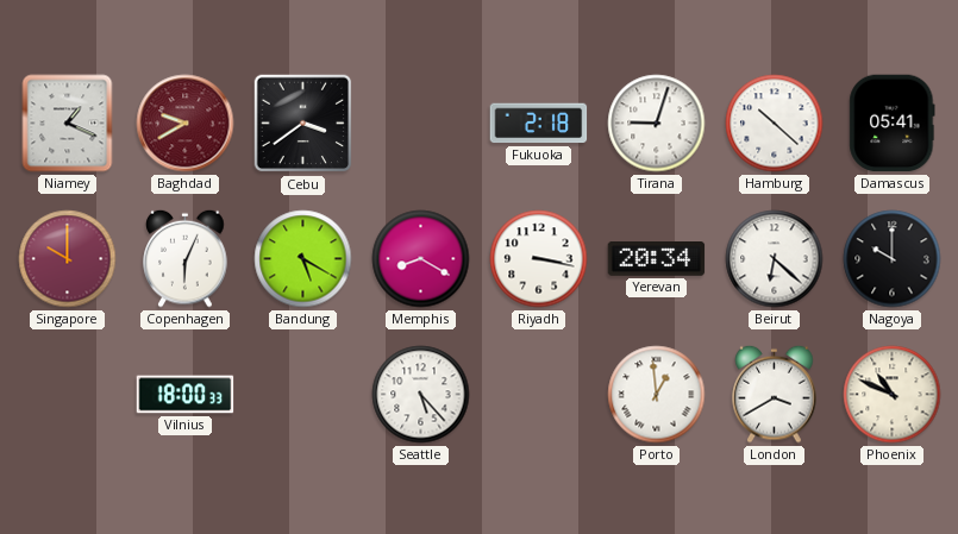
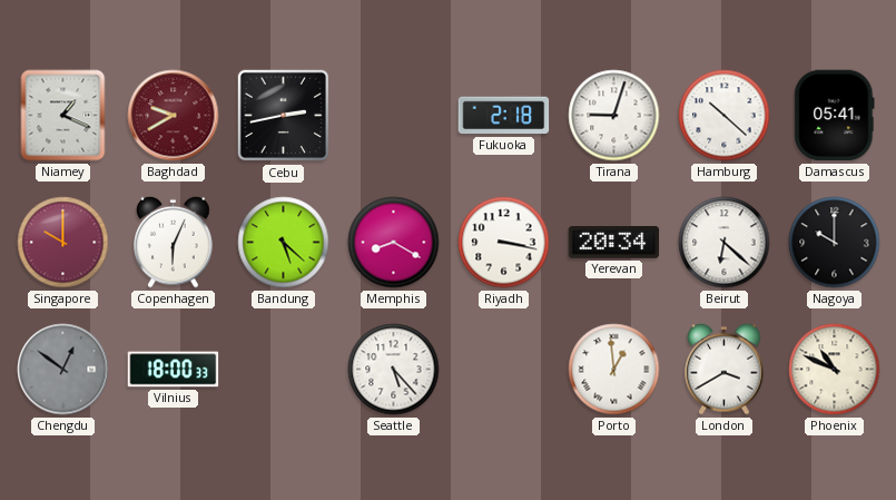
Cebu: 3:39 -> 2:43
Bandung: 5:20 -> 5:22
Chengdu: none -> 12:51
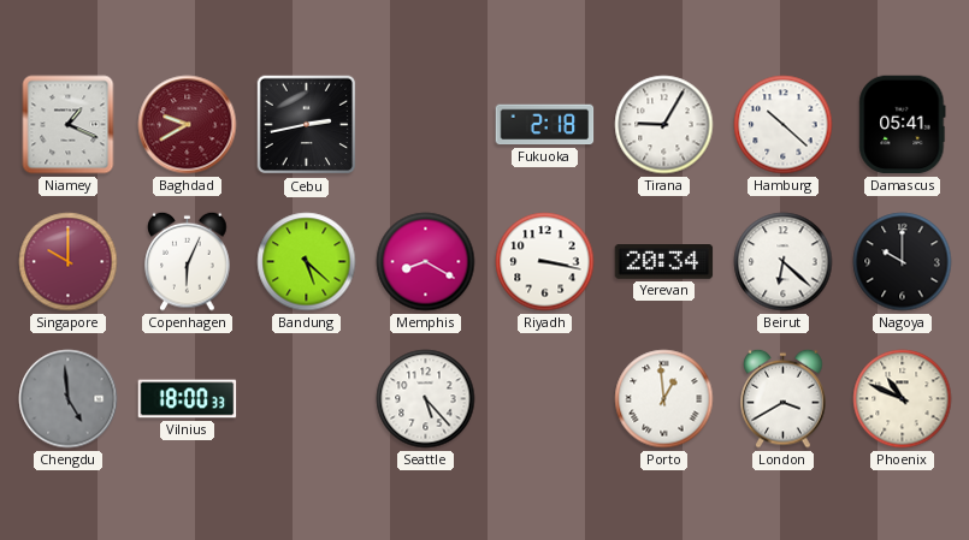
Tirana: 9:03 -> 9:05
Chengdu: 12:51 -> 4:59
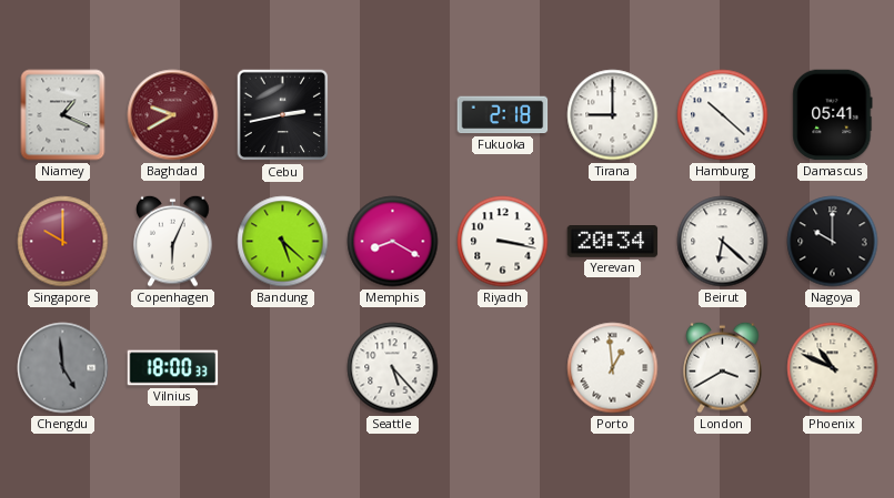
Tirana: 9:05 -> 9:00
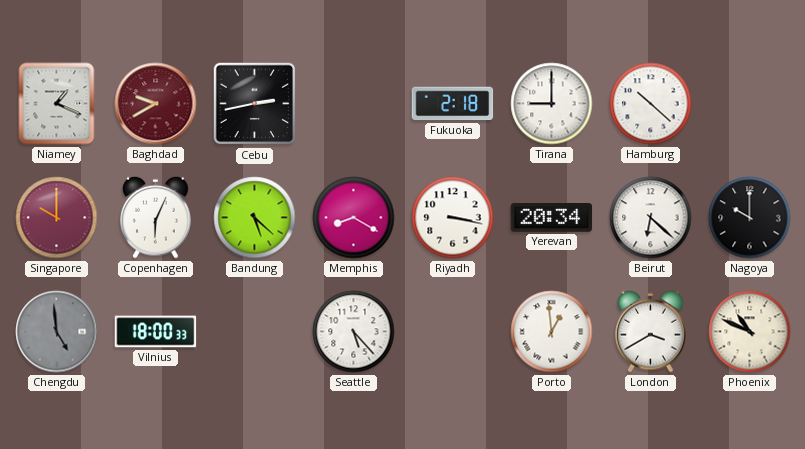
Damascus: 05:41 -> none
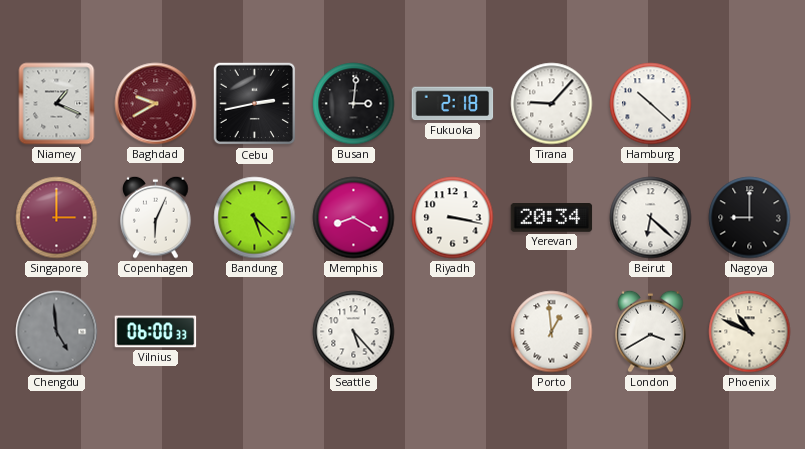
Busan: none -> 3:01
Tirana: 9:00 -> 9:07
Singapore: 10:00 -> 3:00
Nagoya: 10:00 -> 9:00
Vilnius: 18:00 -> 06:00
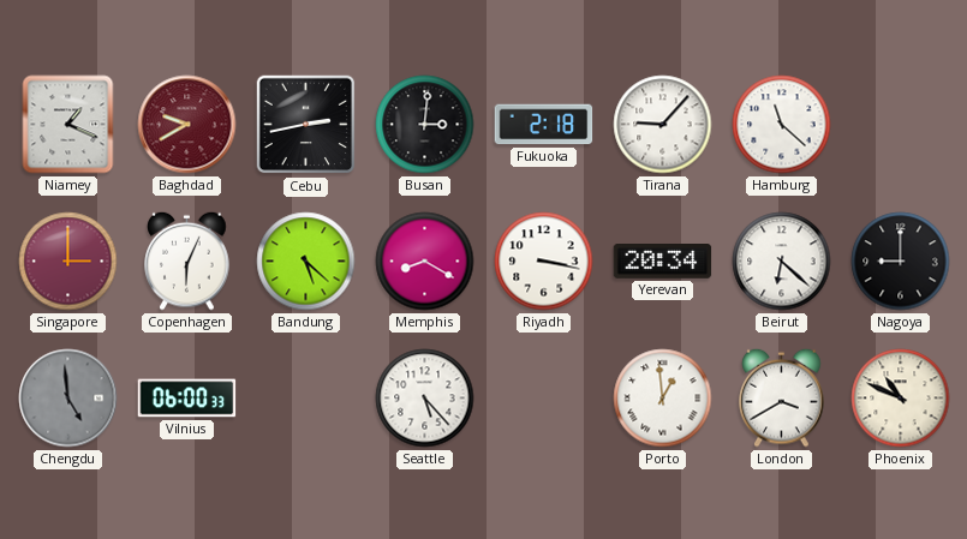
Hamburg: 10:22 -> 11:22
